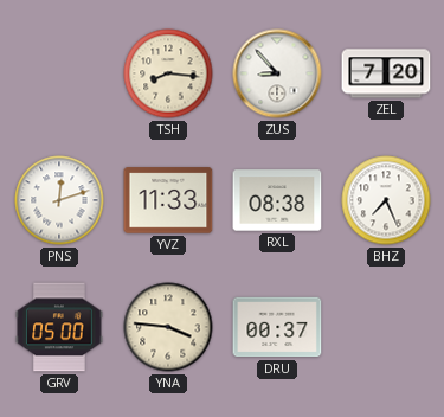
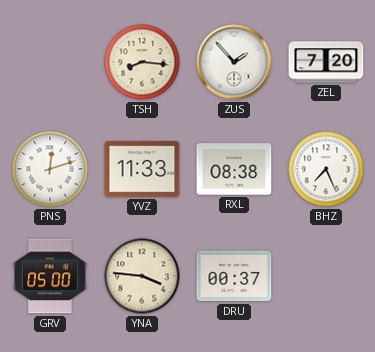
ZUS: 8:53 -> 1:53
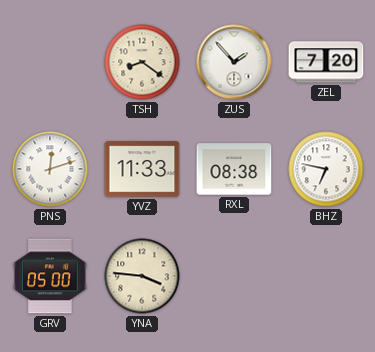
TSH: 8:16 -> 8:21
BHZ: 7:26 -> 6:47
DRU: 00:37 -> none
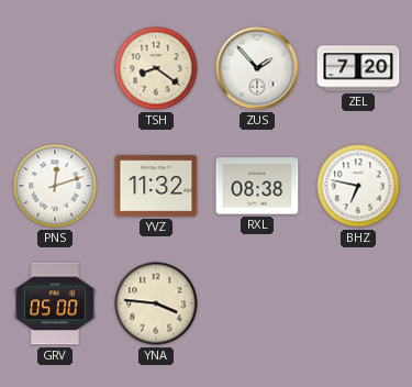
YVZ: 11:33 -> 11:32
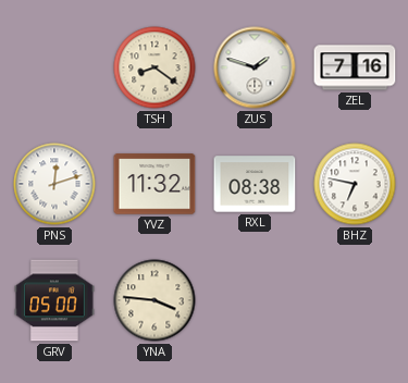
ZUS: 1:53 -> 1:48
ZEL: 7:20 -> 7:16
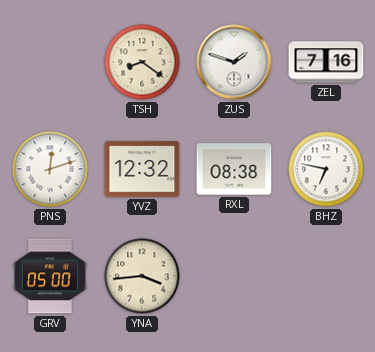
YVZ: 11:32 -> 12:32
YNA: 3:46 -> 3:44
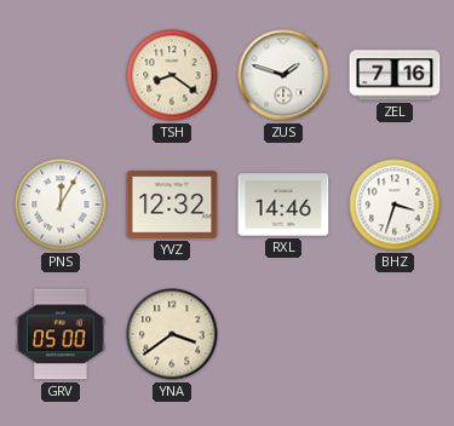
PNS: 12:12 -> 12:05
RXL: 08:38 -> 14:46
BHZ: 6:47 -> 3:33
YNA: 3:44 -> 3:39
